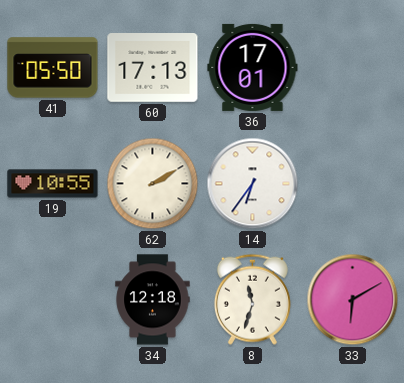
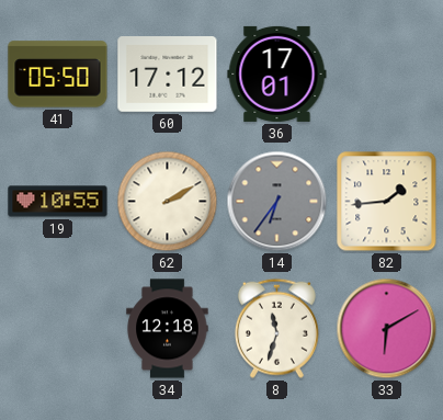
60: 17:13 -> 17:12
14 dial: white -> grey
82: none -> 1:44
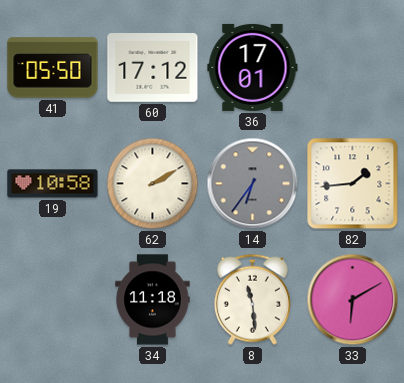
19: 10:55 -> 10:58
34: 12:18 -> 11:18
8: 11:33 -> 11:29
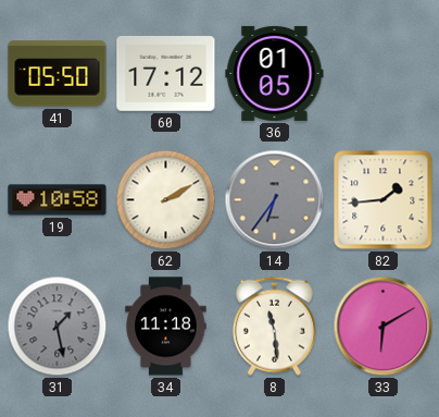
36: 17:01 -> 01:05
31: none -> 1:28
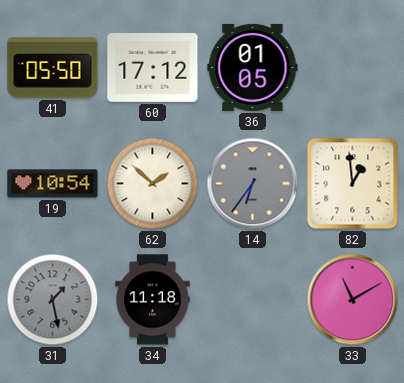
19: 10:58 -> 10:54
62: 2:10 -> 1:52
82: 1:44 -> 12:59
8: 11:29 -> none
33: 6:10 -> 11:10
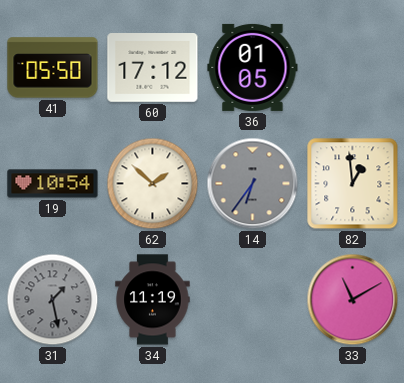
34: 11:18 -> 11:19
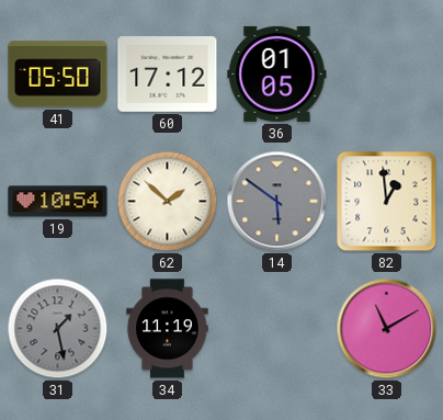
14: 6:36 -> 5:51
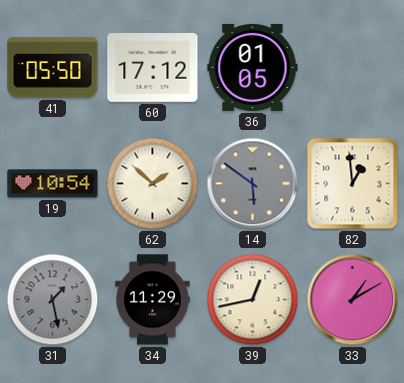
34: 11:19 -> 11:29
39: none -> 12:43
33: 11:10 -> 1:10
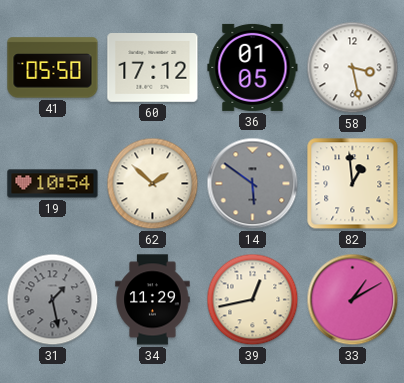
58: none -> 3:28
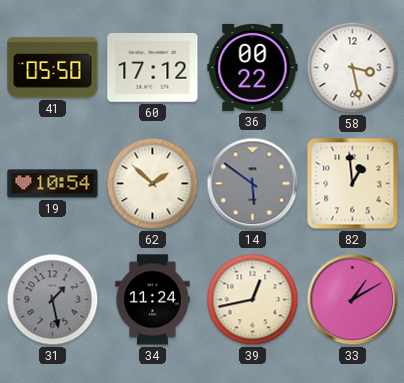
36: 01:05 -> 00:22
34: 11:29 -> 11:24
